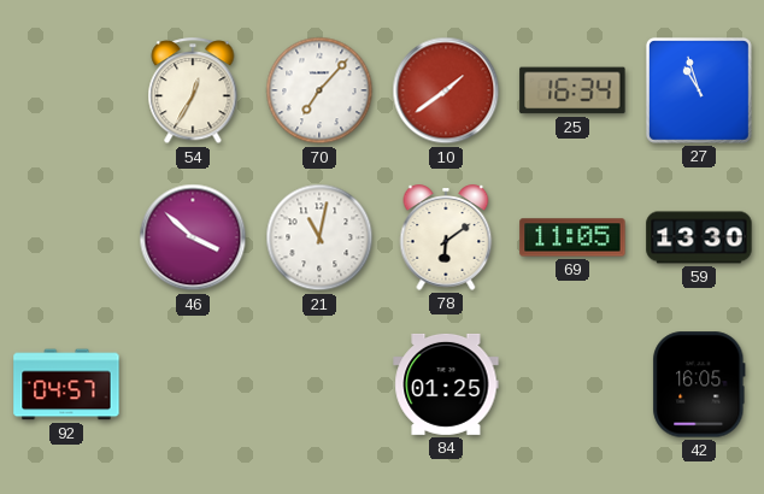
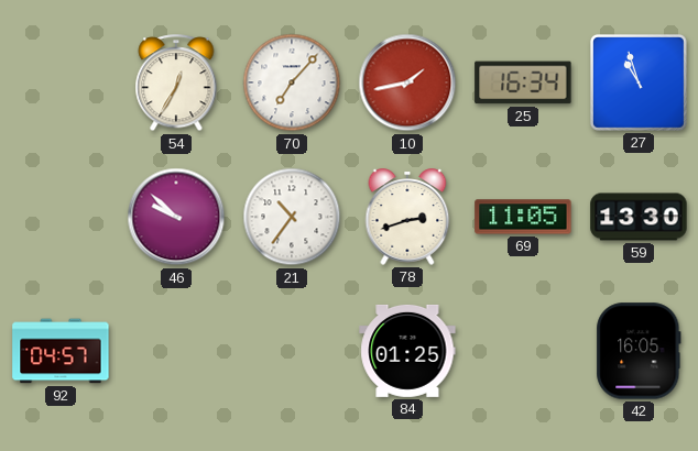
10: 1:39 -> 1:43
46: 3:52 -> 9:52
21: 11:02 -> 10:36
78: 6:09 -> 2:42
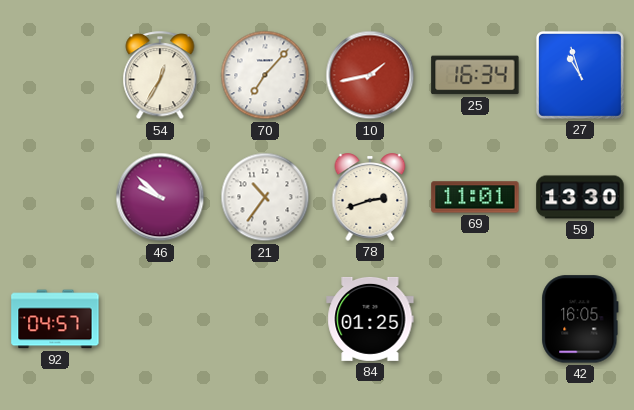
69: 11:05 -> 11:01
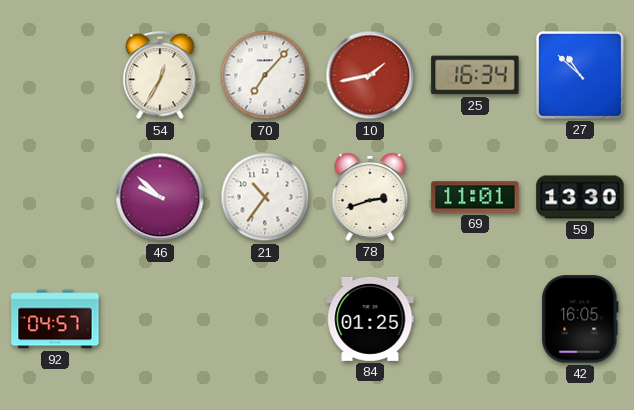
27: 10:57 -> 10:52
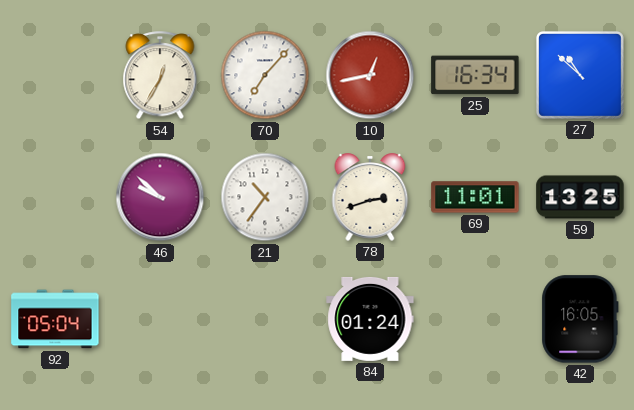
10: 1:43 -> 12:43
59: 13:30 -> 13:25
92: 04:57 -> 05:04
84: 01:25 -> 01:24
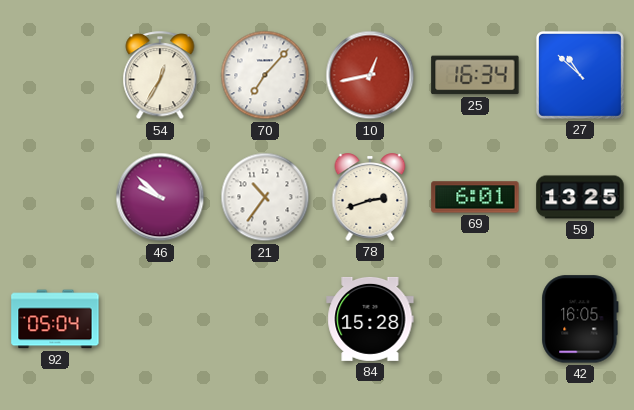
69: 11:01 -> 6:01
84: 01:24 -> 15:28
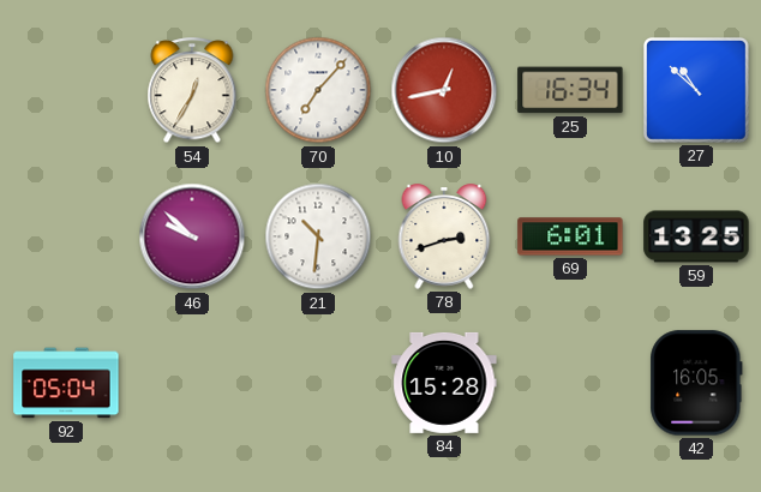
21: 10:36 -> 10:31
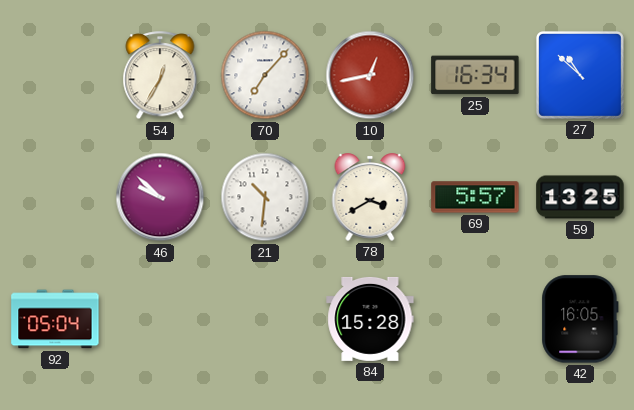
78: 2:42 -> 3:40
69: 6:01 -> 5:57
